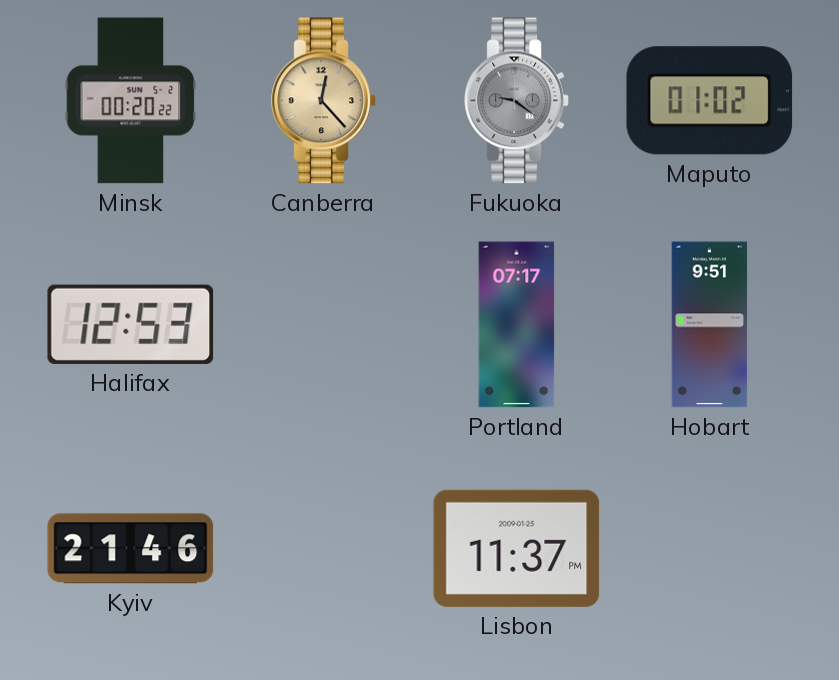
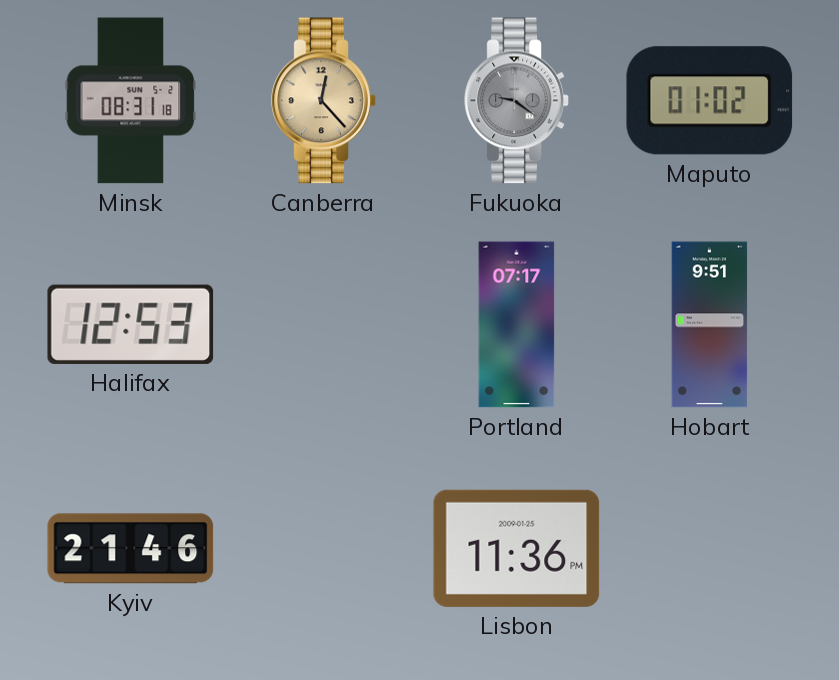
Minsk: 00:20 -> 08:31
Lisbon: 11:37 -> 11:36
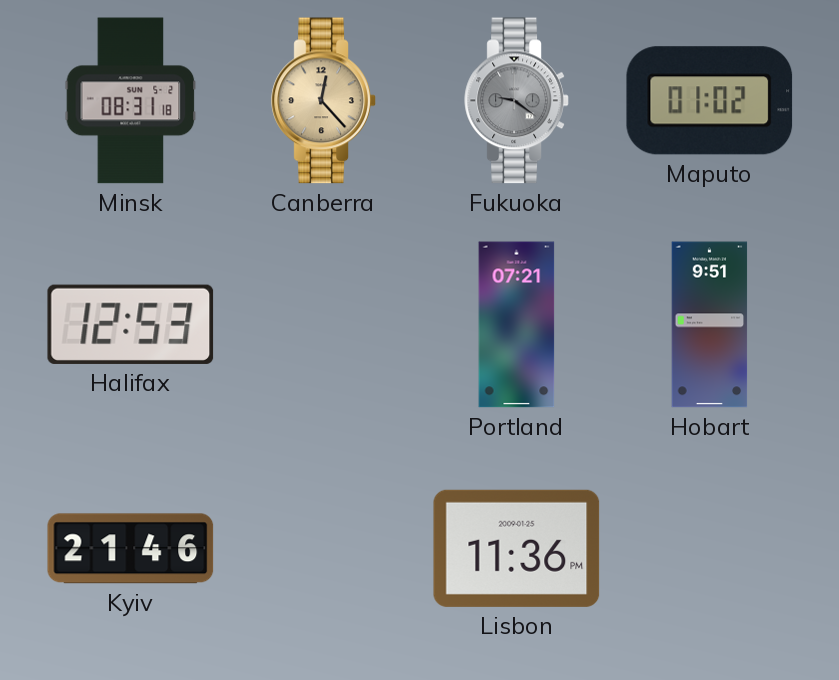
Portland: 07:17 -> 07:21
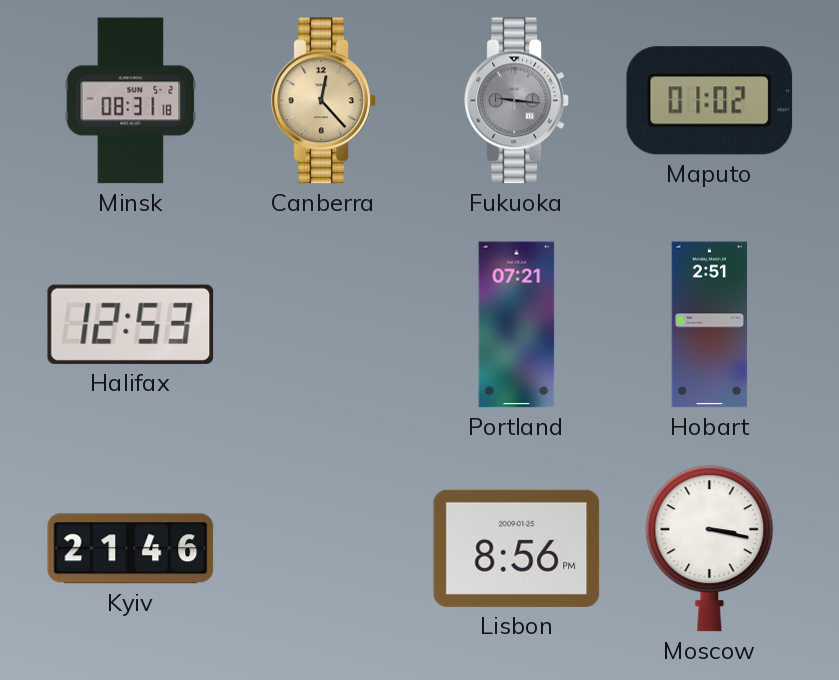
Fukuoka: 9:21 -> 9:16
Hobart: 9:51 -> 2:51
Lisbon: 11:36 -> 8:56
Moscow: none -> 3:17
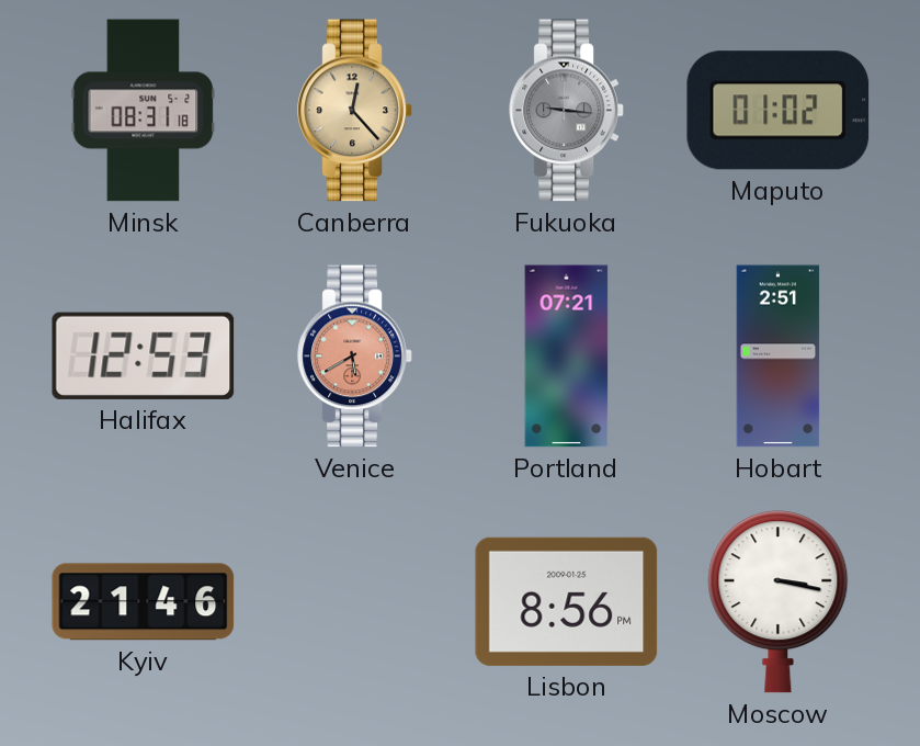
Venice: none -> 5:40
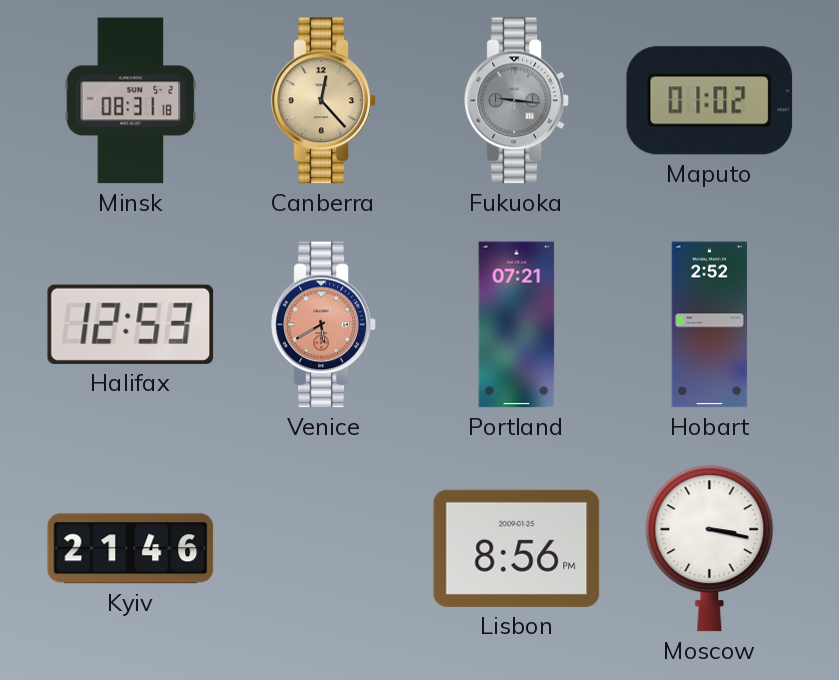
Hobart: 2:51 -> 2:52
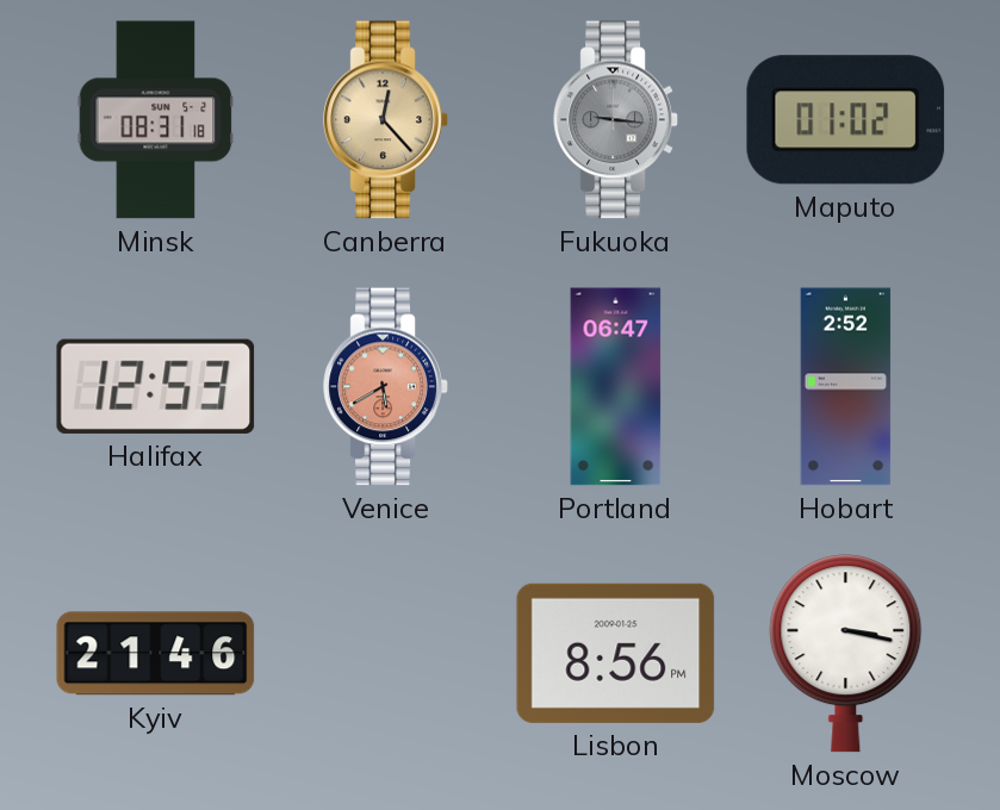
Portland: 07:21 -> 06:47
